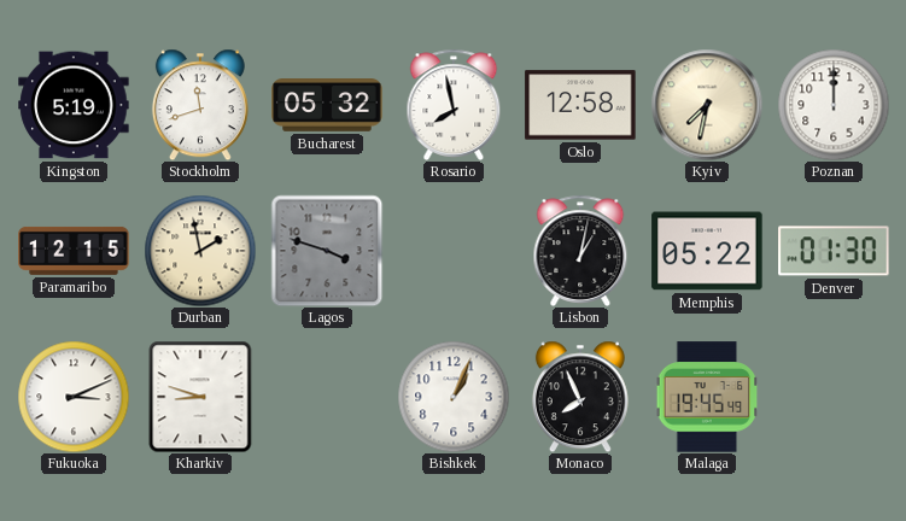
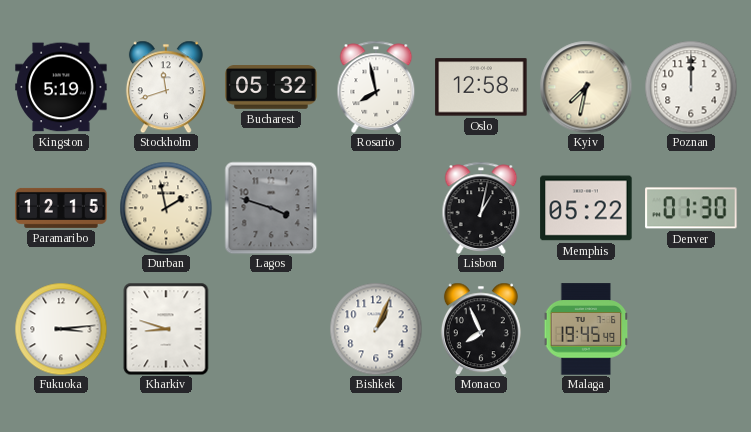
Fukuoka: 3:11 -> 3:14
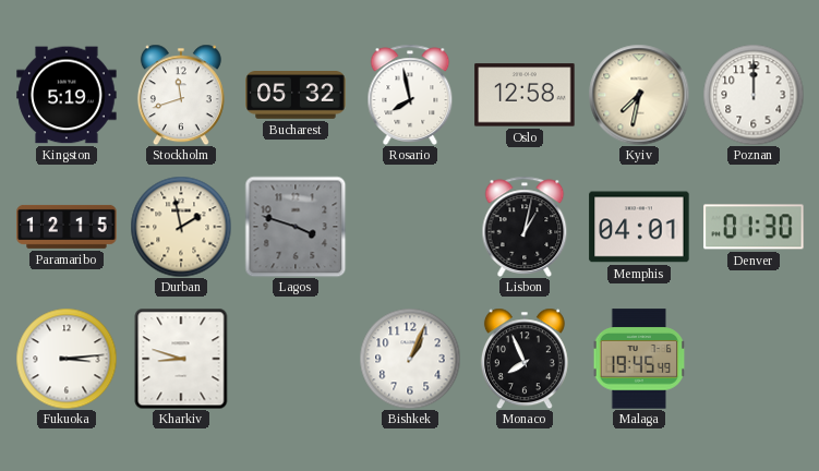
Memphis: 05:22 -> 04:01
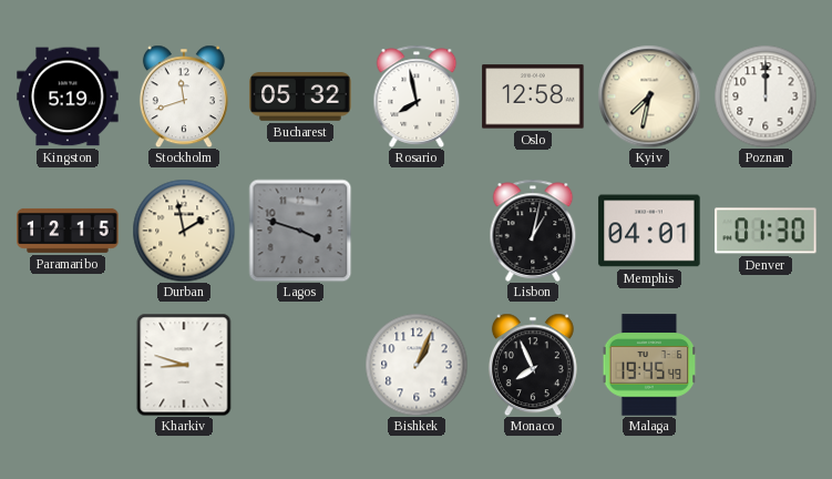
Fukuoka: 3:14 -> none
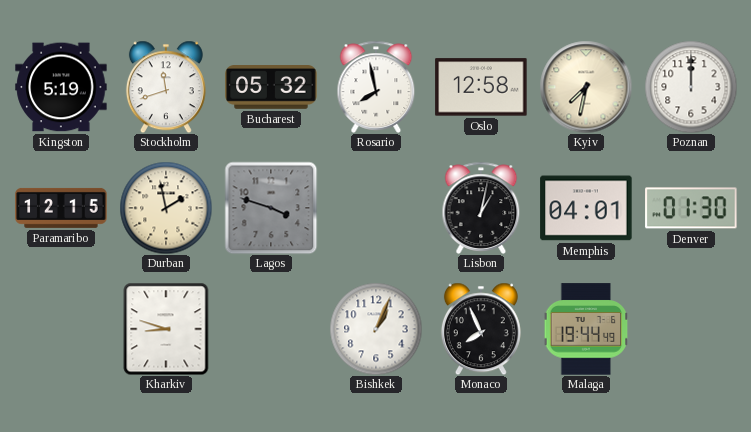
Malaga: 19:45 -> 19:44
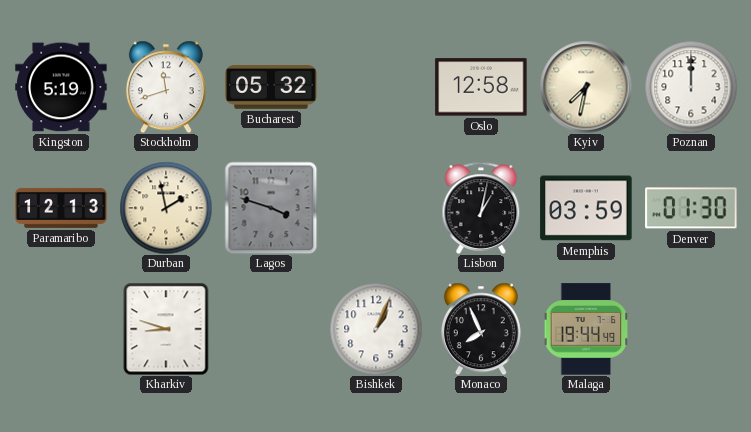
Rosario: 7:58 -> none
Paramaribo: 12:15 -> 12:13
Memphis: 04:01 -> 03:59
